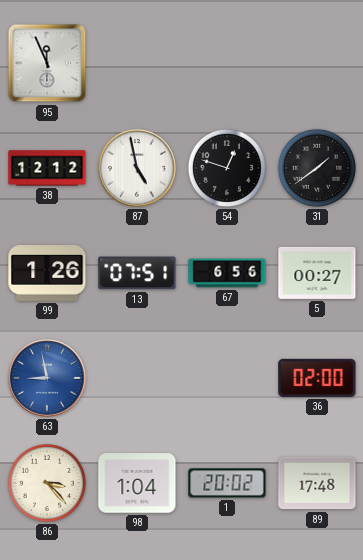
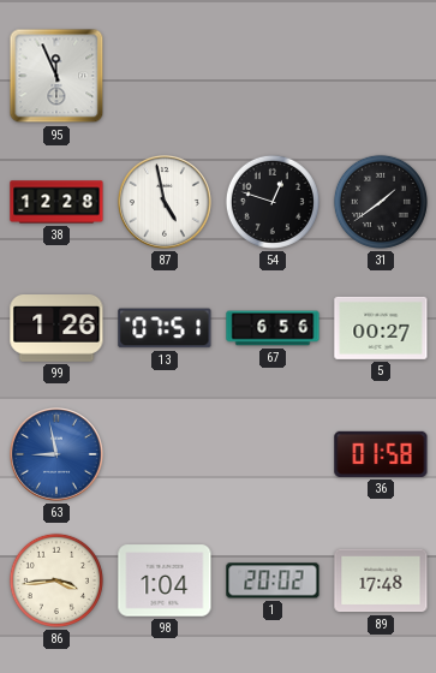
38: 12:12 -> 12:28
36: 02:00 -> 01:58
86: 3:23 -> 3:44
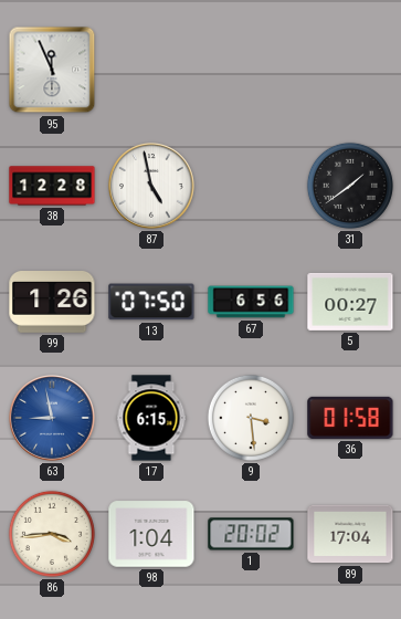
54: 12:48 -> none
13: 07:51 -> 07:50
17: none -> 6:15
9: none -> 3:29
89: 17:48 -> 17:04
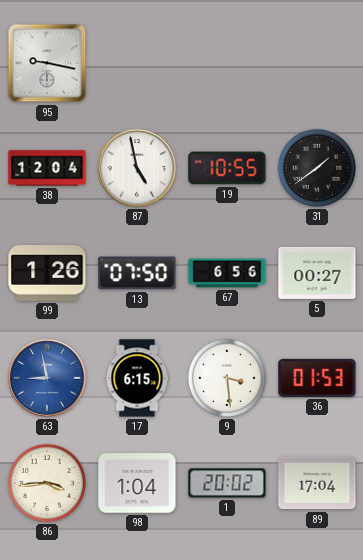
95: 11:56 -> 9:17
38: 12:28 -> 12:04
19: none -> 10:55
36: 01:58 -> 01:53
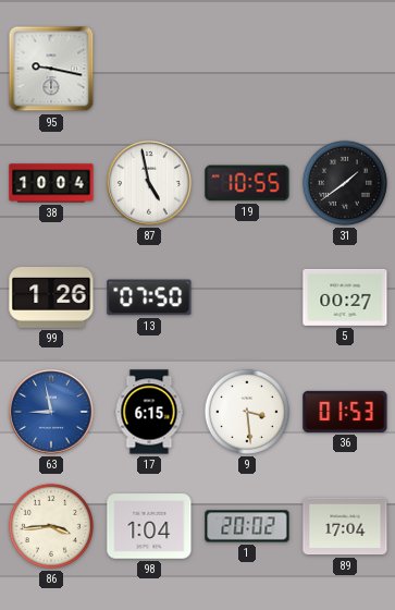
38: 12:04 -> 10:04
67: 6:56 -> none
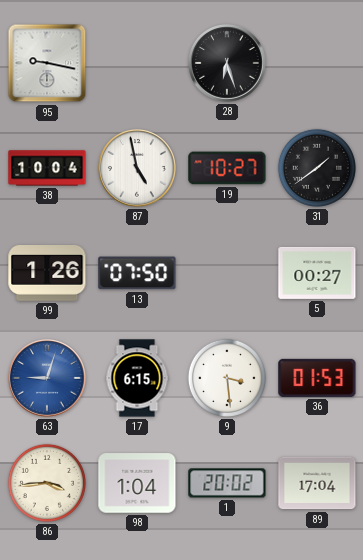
28: none -> 6:27
19: 10:55 -> 10:27
63: 8:58 -> 9:03
